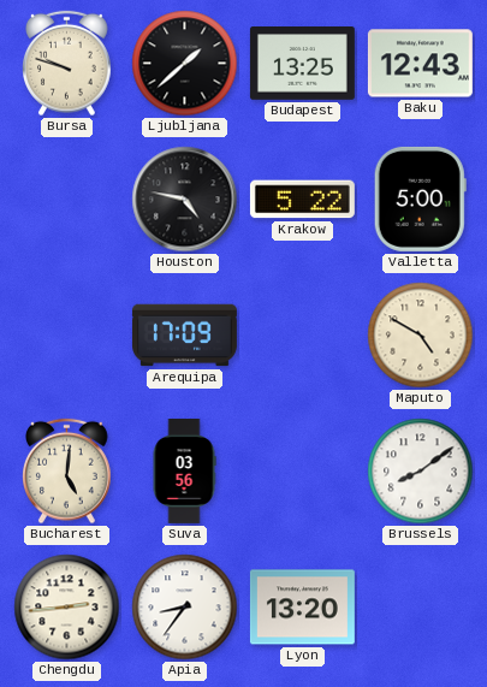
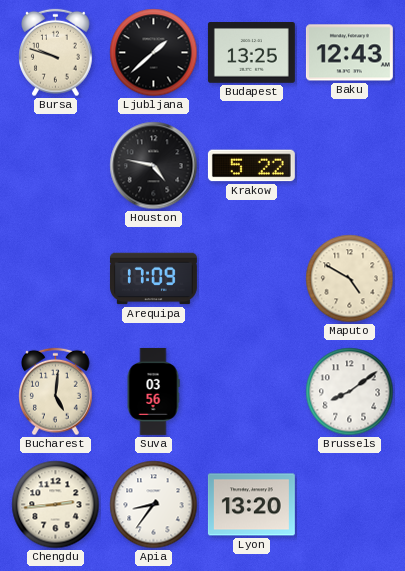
Valletta: 5:00 -> none
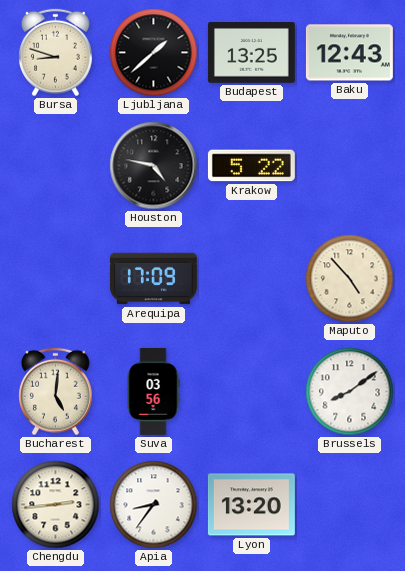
Bursa: 9:48 -> 8:48
Maputo: 4:50 -> 4:53
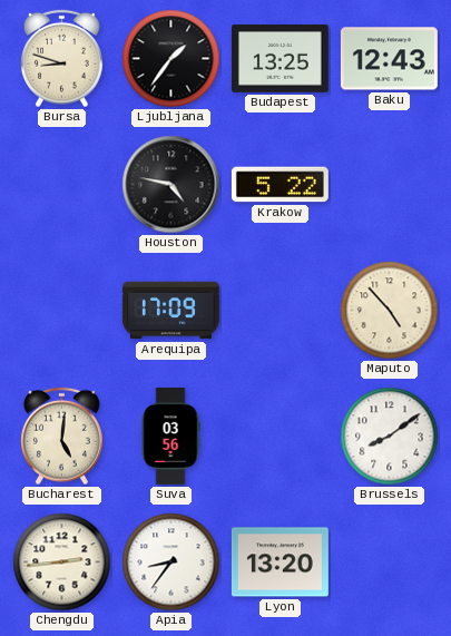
Ljubljana: 1:38 -> 1:36
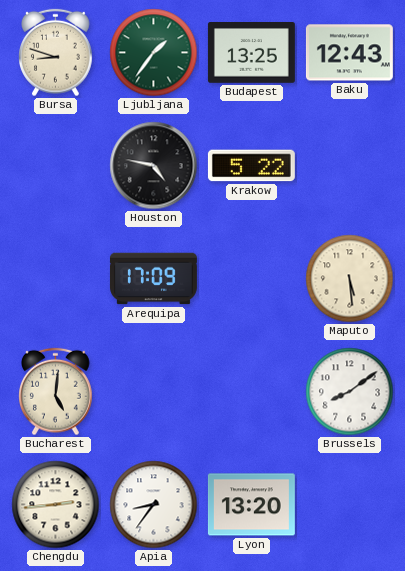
Ljubljana dial: black -> green
Maputo: 4:53 -> 5:29
Suva: 03:56 -> none
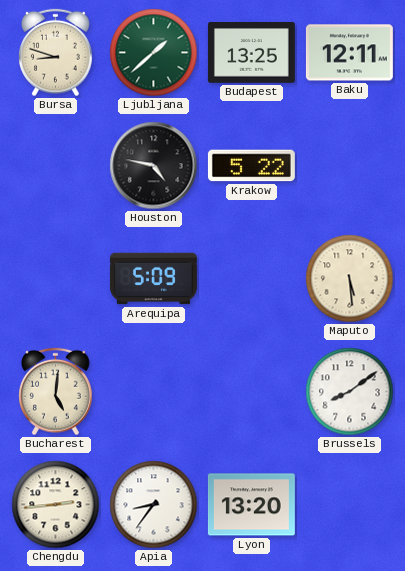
Ljubljana: 1:36 -> 1:38
Baku: 12:43 -> 12:11
Arequipa: 17:09 -> 5:09
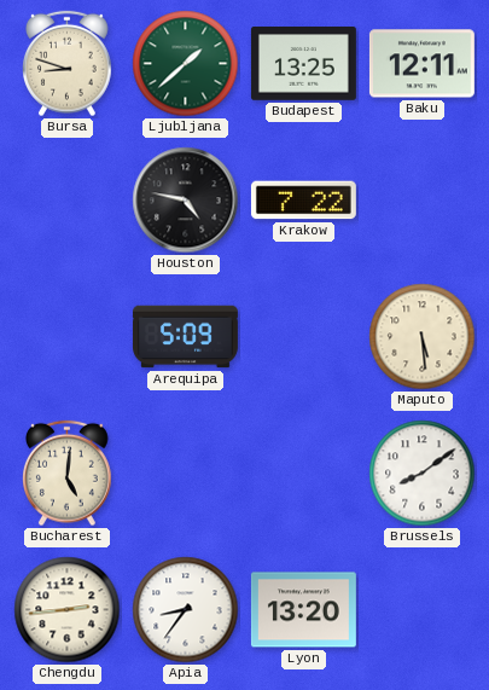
Krakow: 5:22 -> 7:22
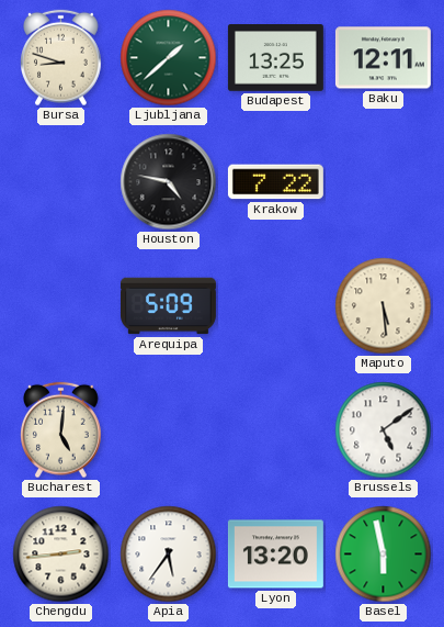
Brussels: 8:09 -> 5:09
Apia: 8:36 -> 5:36
Basel: none -> 5:58
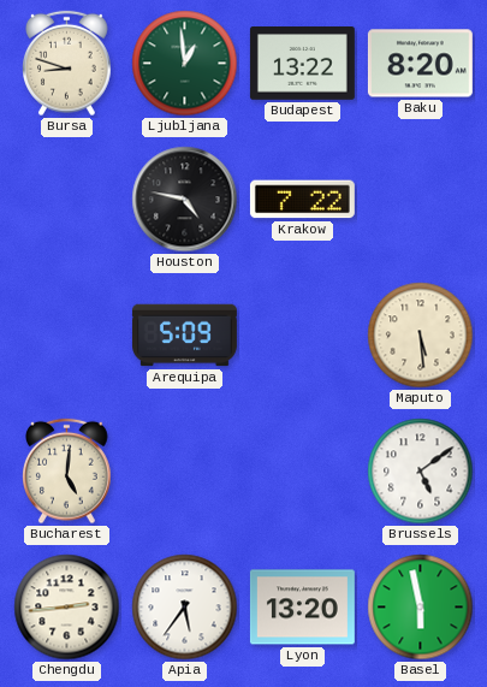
Ljubljana: 1:38 -> 12:59
Budapest: 13:25 -> 13:22
Baku: 12:11 -> 8:20
